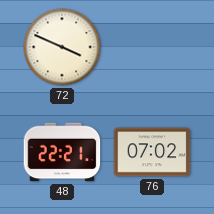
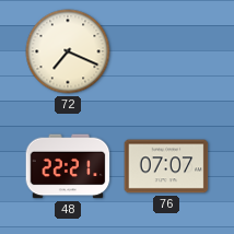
72: 3:49 -> 7:19
76: 07:02 -> 07:07
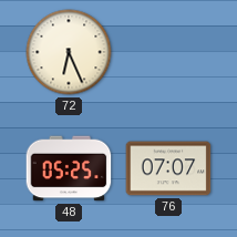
72: 7:19 -> 6:26
48: 22:21 -> 05:25
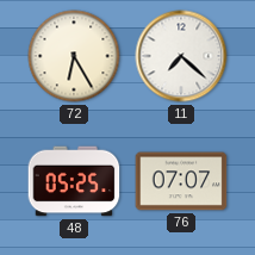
72: 6:26 -> 6:25
11: none -> 7:22
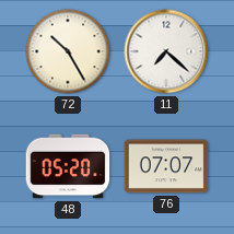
72: 6:25 -> 10:25
48: 05:25 -> 05:20
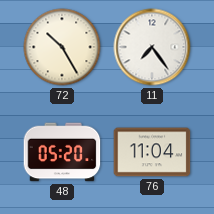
11: 7:22 -> 7:24
76: 07:07 -> 11:04
